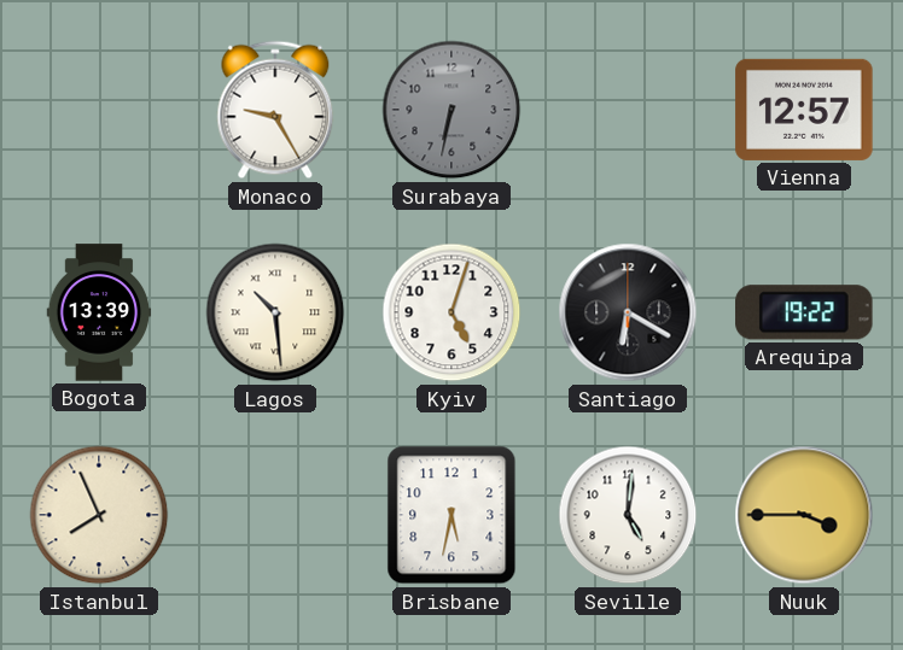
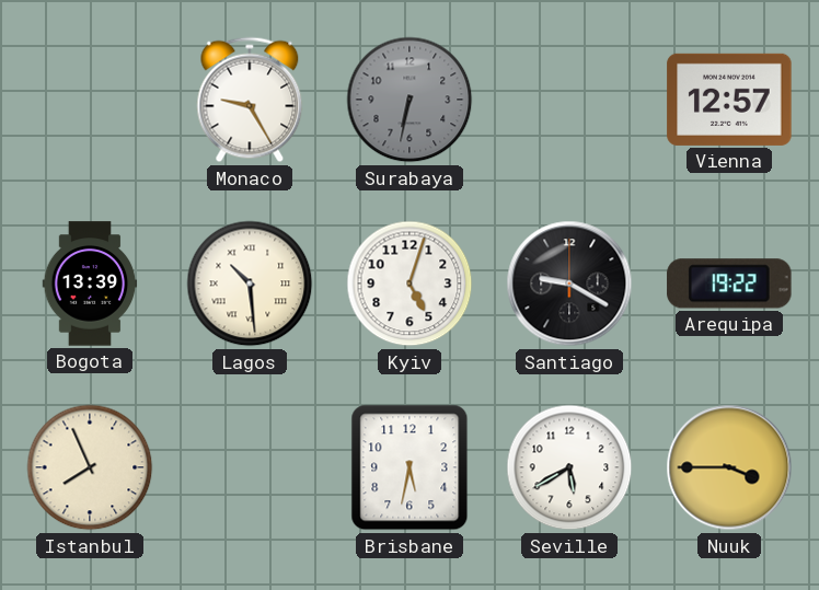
Santiago: 6:20 -> 9:20
Seville: 5:01 -> 5:40
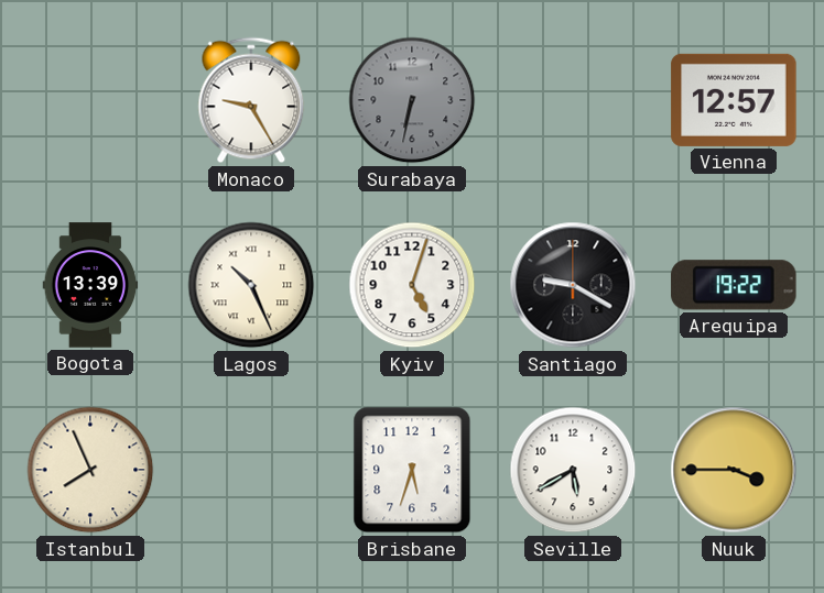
Lagos: 10:29 -> 10:26
Brisbane: 5:32 -> 5:33
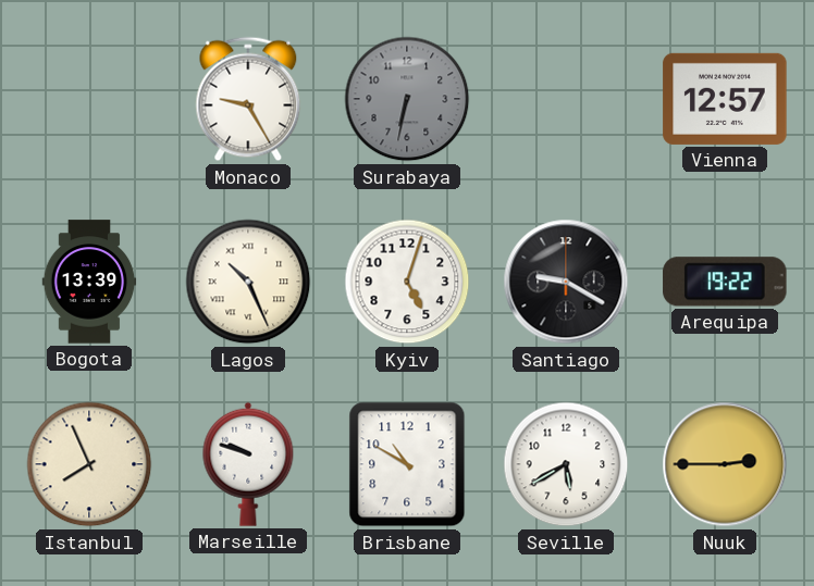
Marseille: none -> 9:48
Brisbane: 5:33 -> 10:50
Nuuk: 3:45 -> 2:45
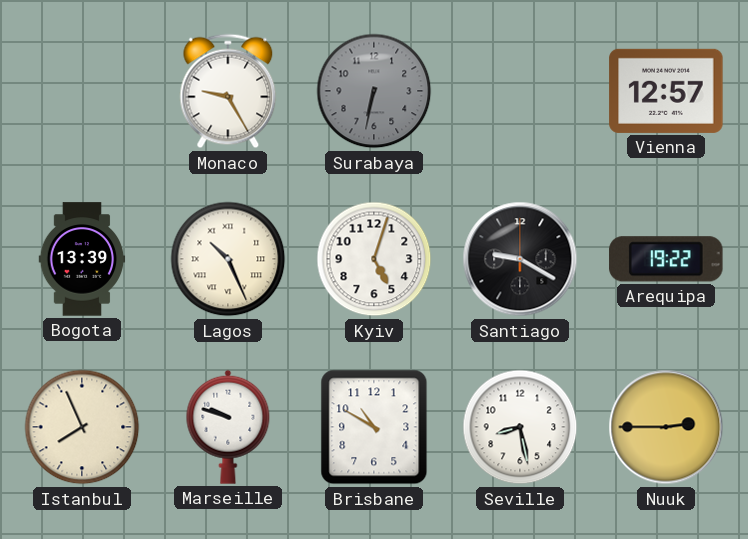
Seville: 5:40 -> 8:28
